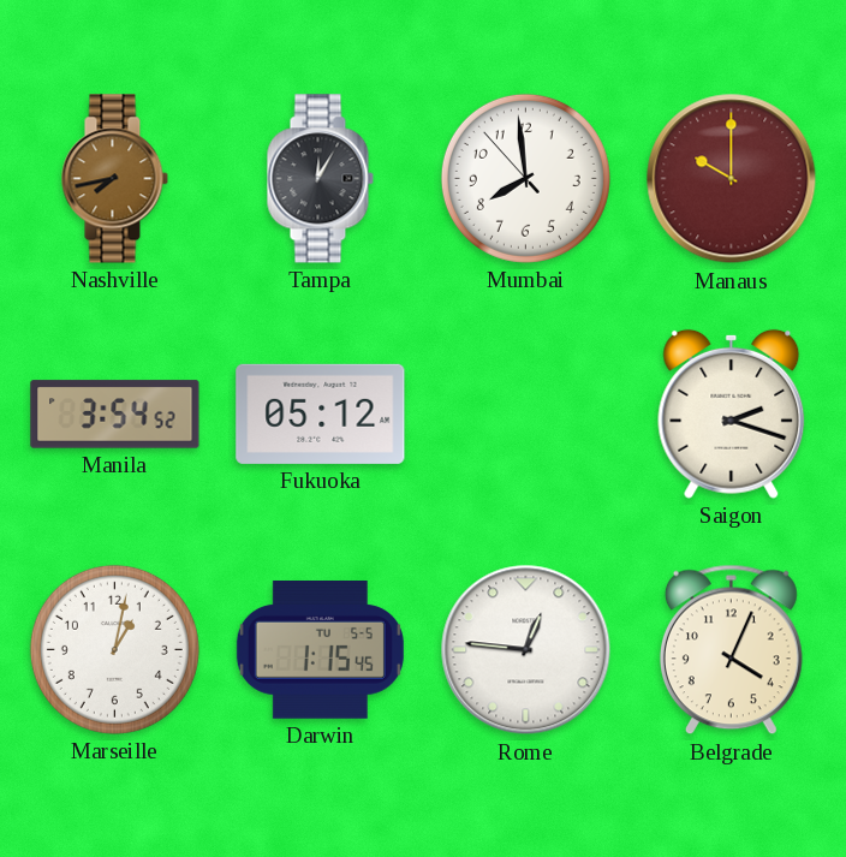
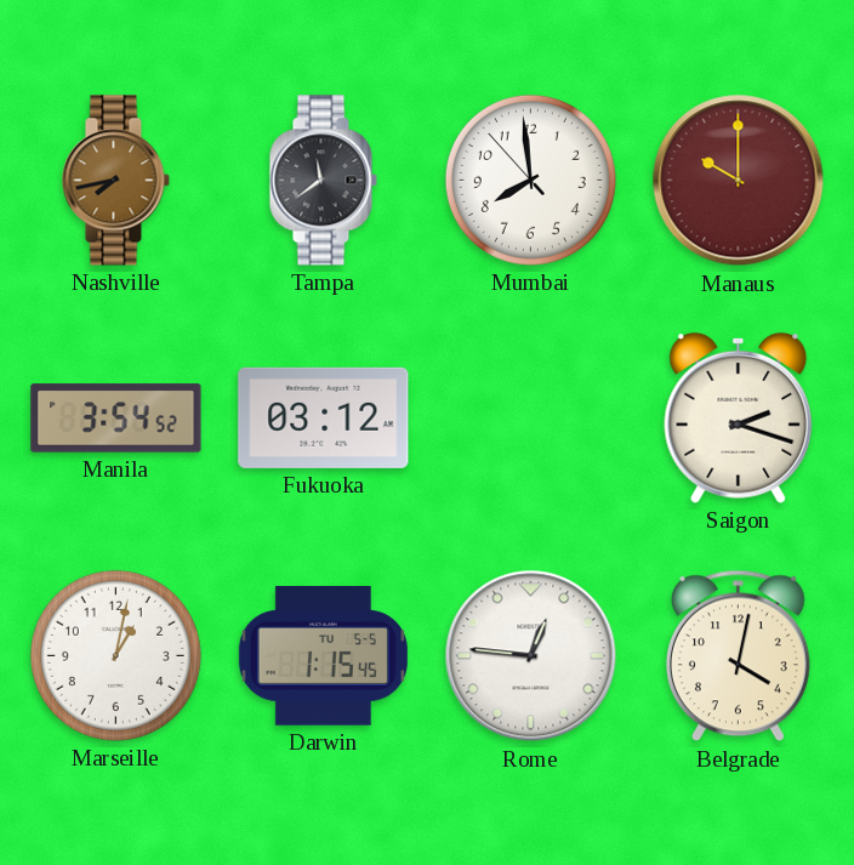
Tampa: 12:05 -> 11:39
Fukuoka: 05:12 -> 03:12
Belgrade: 4:04 -> 4:02
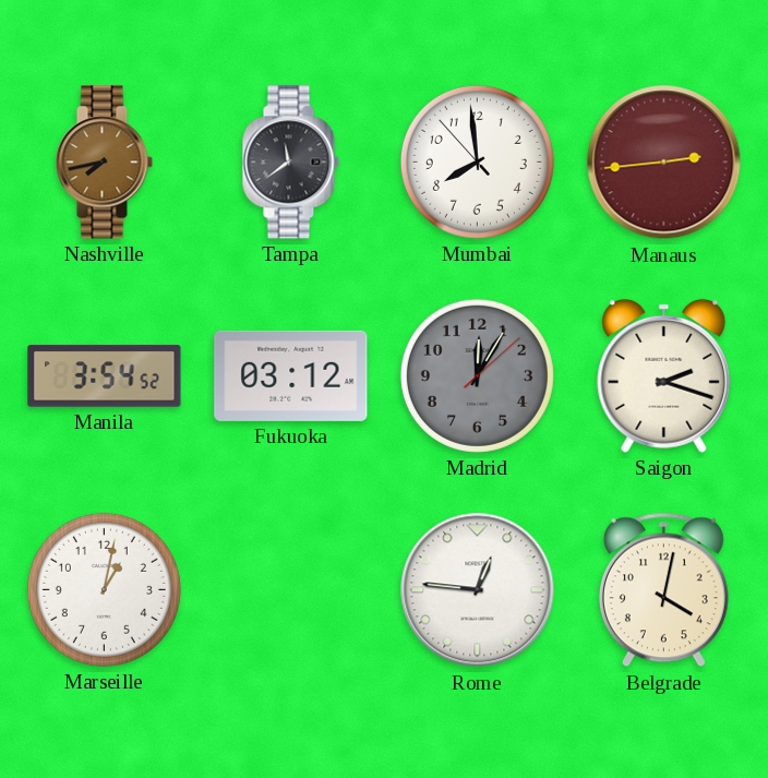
Manaus: 10:00 -> 2:44
Madrid: none -> 12:05
Darwin: 1:15 -> none
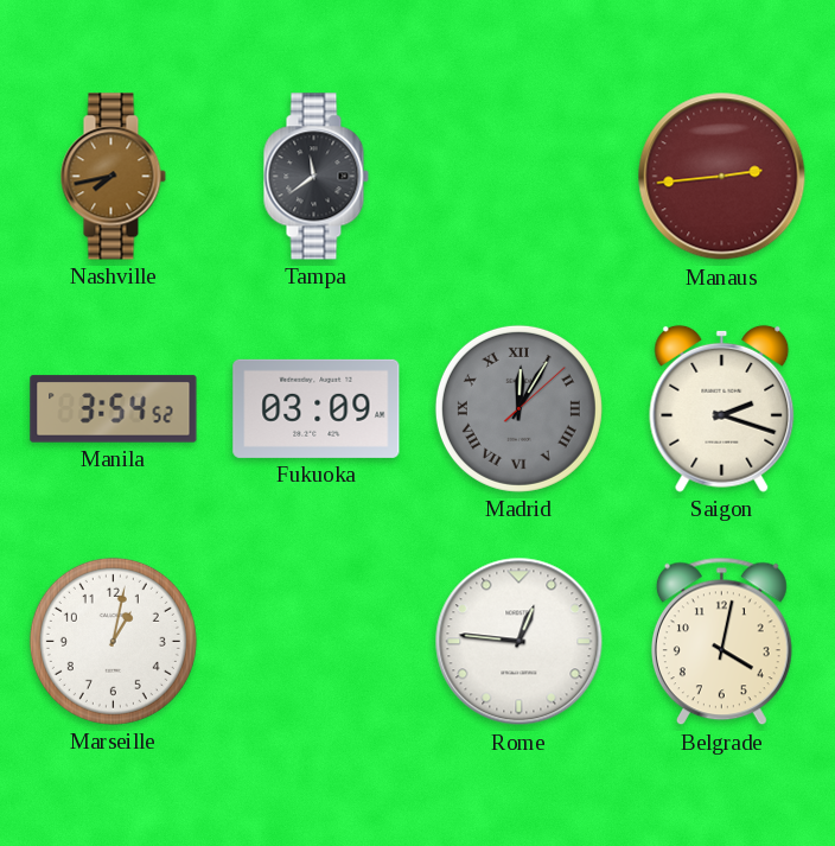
Mumbai: 7:58 -> none
Fukuoka: 03:12 -> 03:09
Madrid numerals: Arabic -> Roman
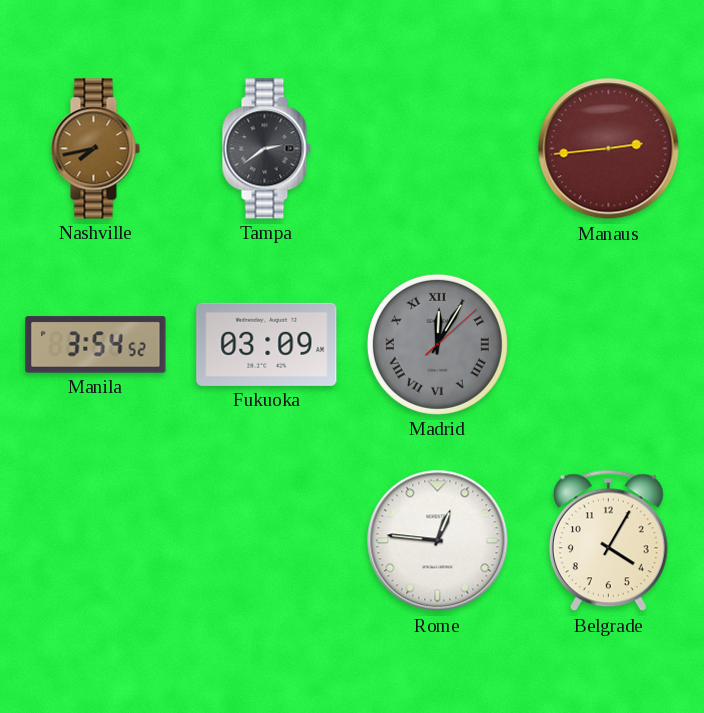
Tampa: 11:39 -> 2:39
Saigon: 2:18 -> none
Marseille: 1:02 -> none
Belgrade: 4:02 -> 4:05
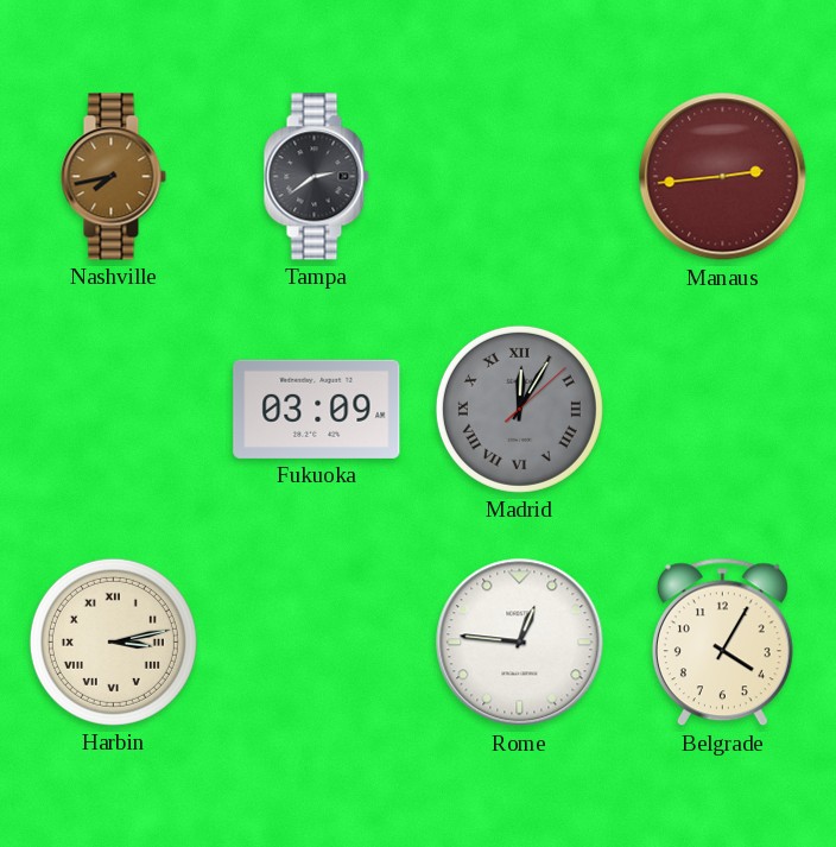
Manila: 3:54 -> none
Harbin: none -> 3:13
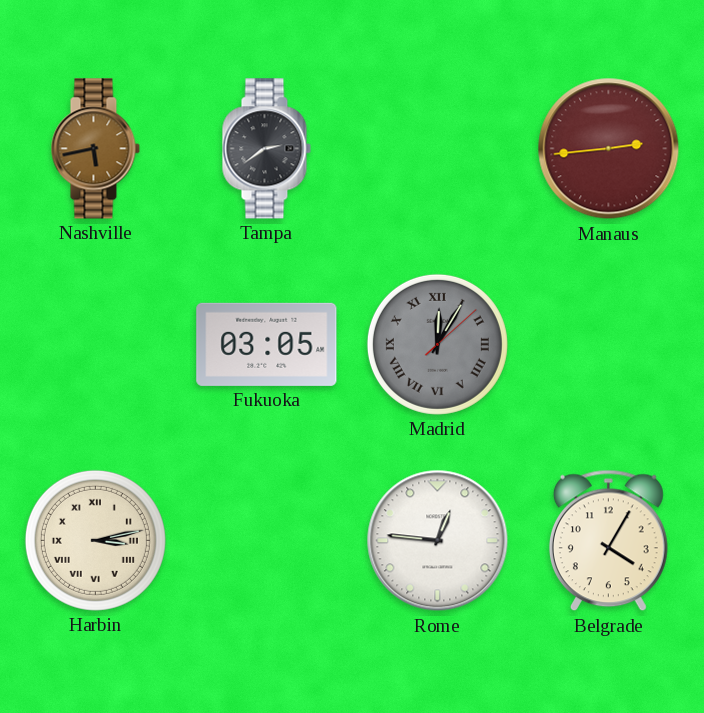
Nashville: 7:43 -> 5:43
Fukuoka: 03:09 -> 03:05
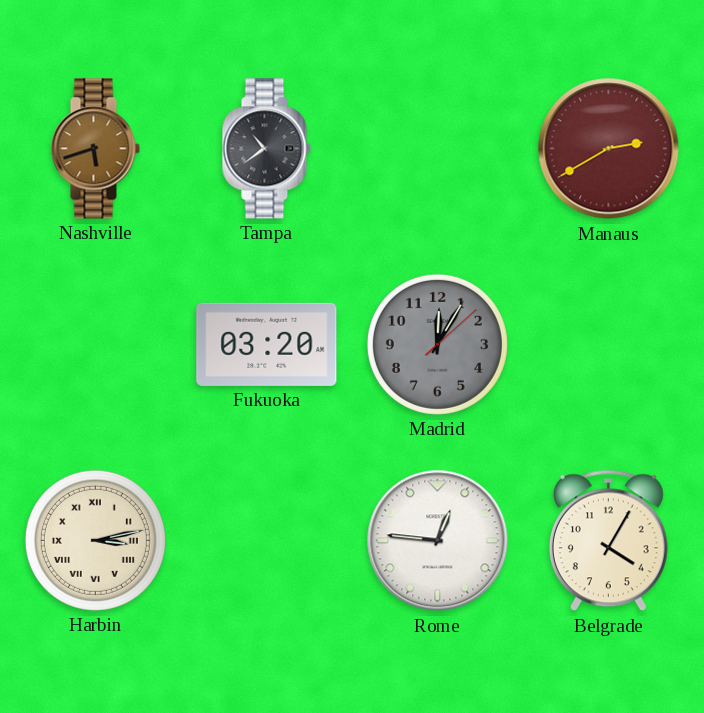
Nashville: 5:43 -> 5:42
Tampa: 2:39 -> 10:39
Manaus: 2:44 -> 2:40
Fukuoka: 03:05 -> 03:20
Madrid numerals: Roman -> Arabic
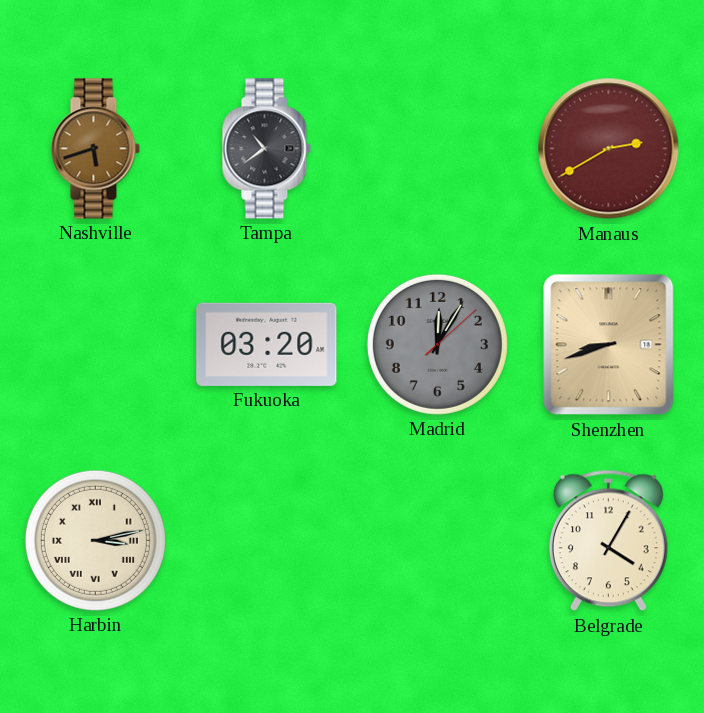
Shenzhen: none -> 8:42
Rome: 12:46 -> none
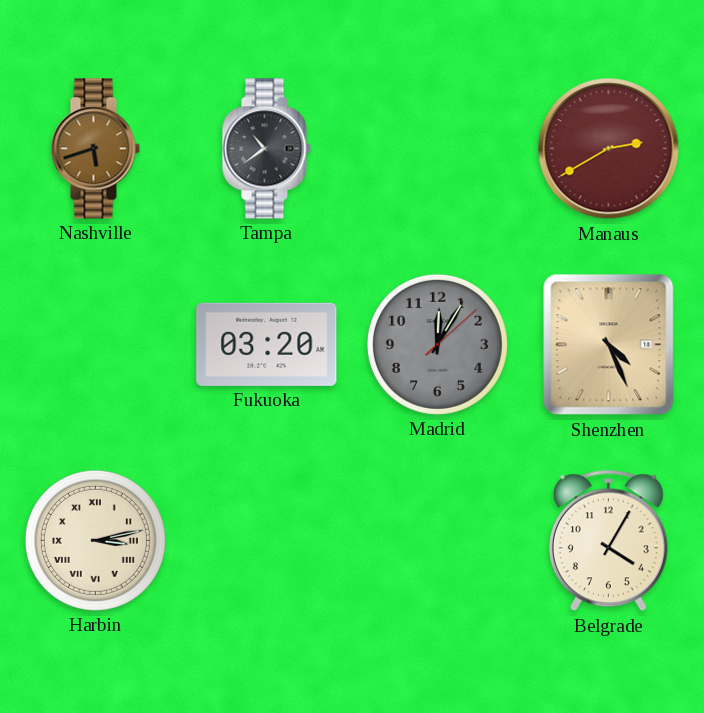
Shenzhen: 8:42 -> 4:26
